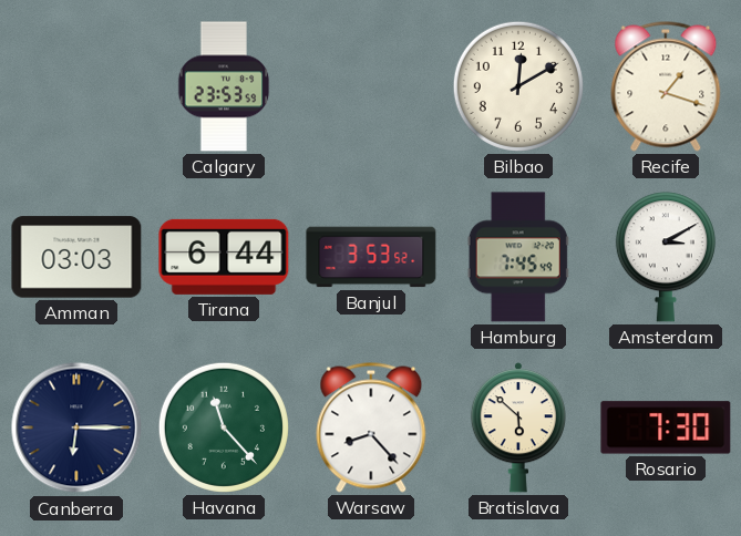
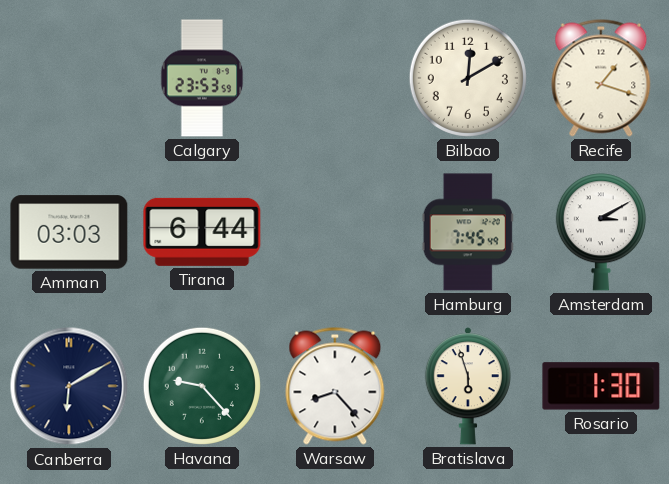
Banjul: 3:53 -> none
Canberra: 6:15 -> 6:10
Havana: 11:23 -> 9:23
Bratislava: 5:52 -> 5:57
Rosario: 7:30 -> 1:30
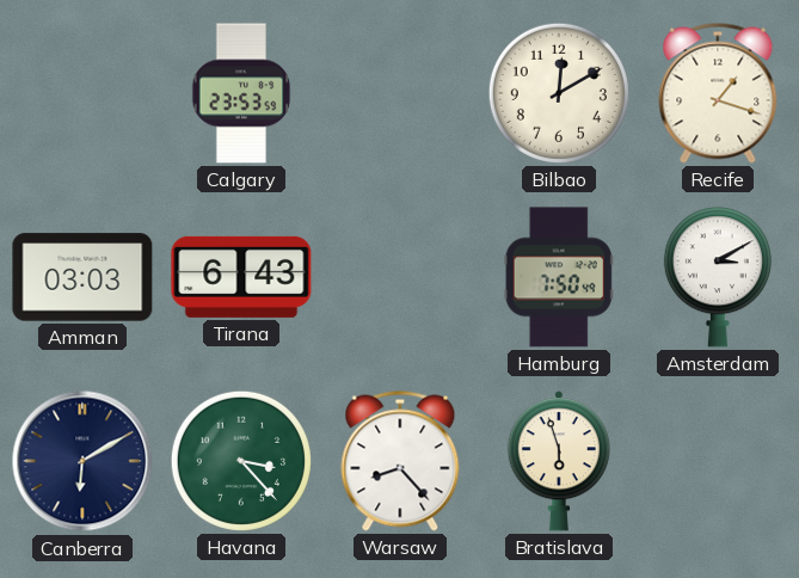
Tirana: 6:44 -> 6:43
Hamburg: 7:45 -> 7:50
Havana: 9:23 -> 3:23
Rosario: 1:30 -> none
